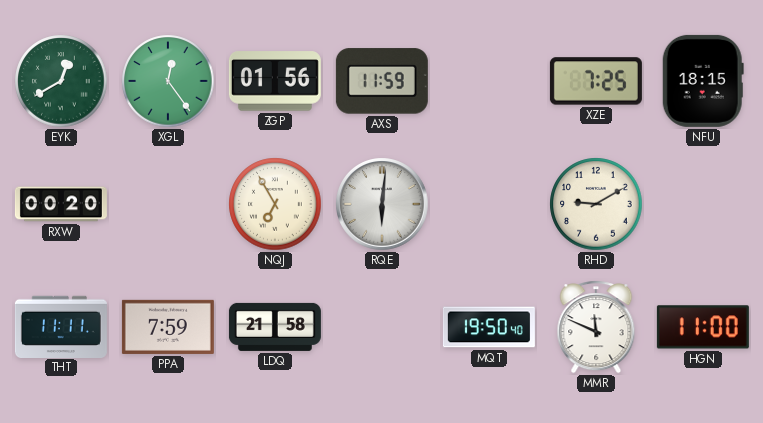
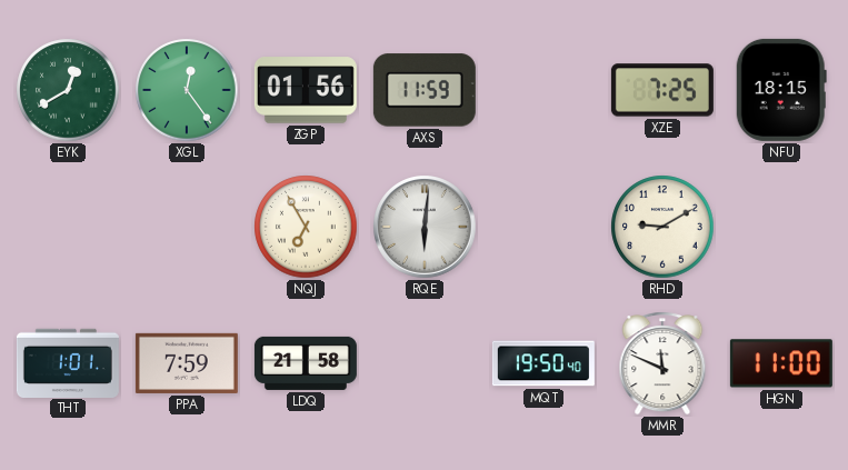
RXW: 00:20 -> none
THT: 11:11 -> 1:01
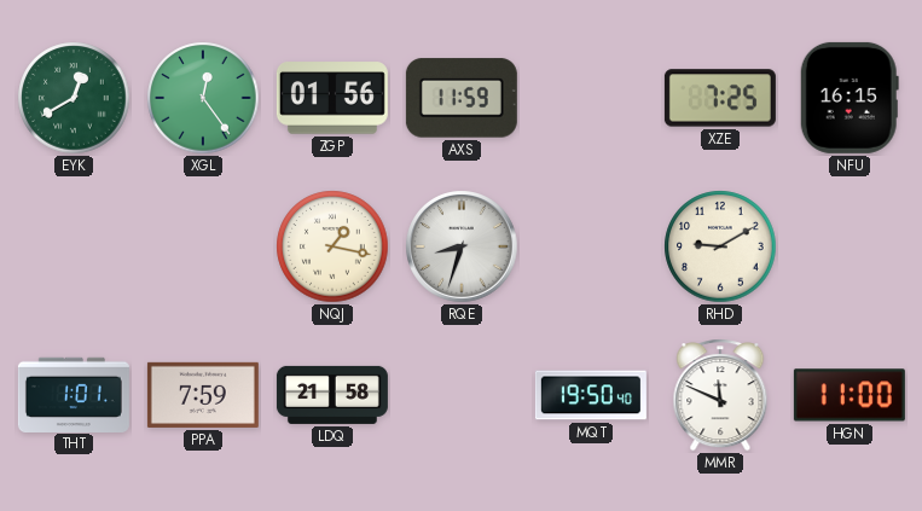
NFU: 18:15 -> 16:15
NQJ: 6:55 -> 1:17
RQE: 6:01 -> 8:33
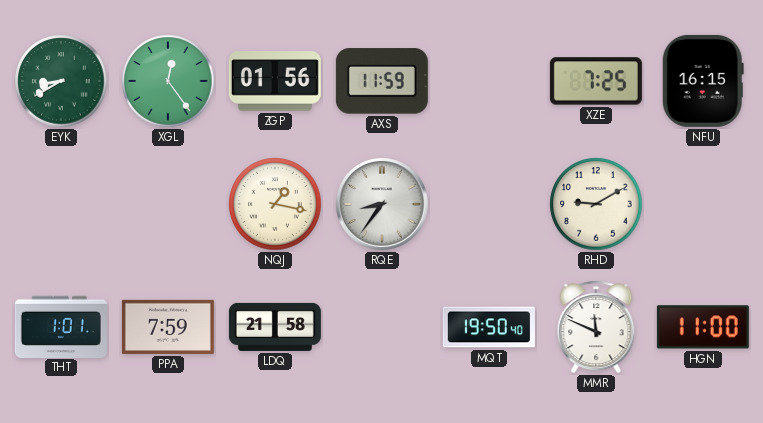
EYK: 12:40 -> 8:40
RQE: 8:33 -> 8:36
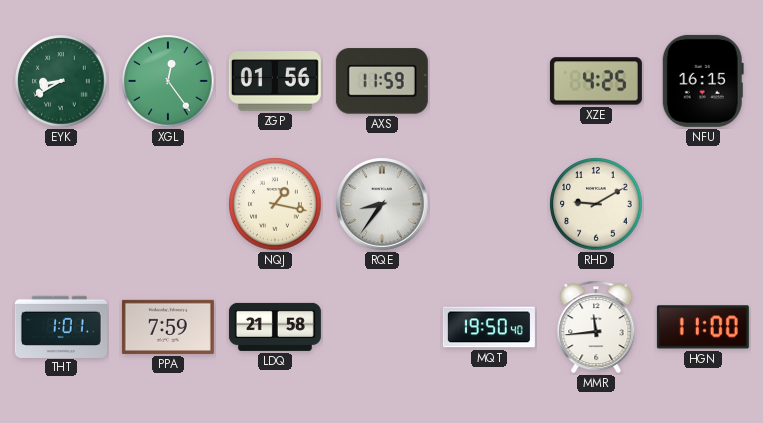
XZE: 7:25 -> 4:25
MMR: 11:49 -> 11:44
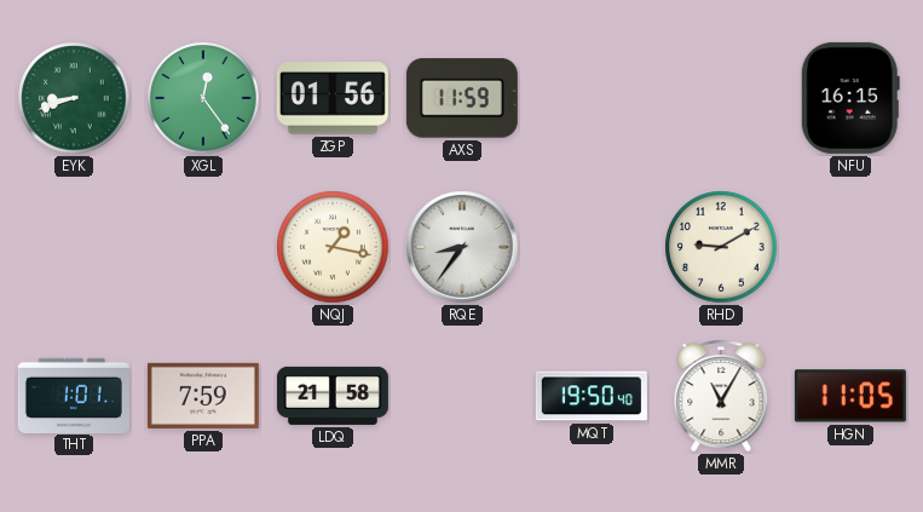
EYK: 8:40 -> 8:42
XZE: 4:25 -> none
MMR: 11:44 -> 11:05
HGN: 11:00 -> 11:05
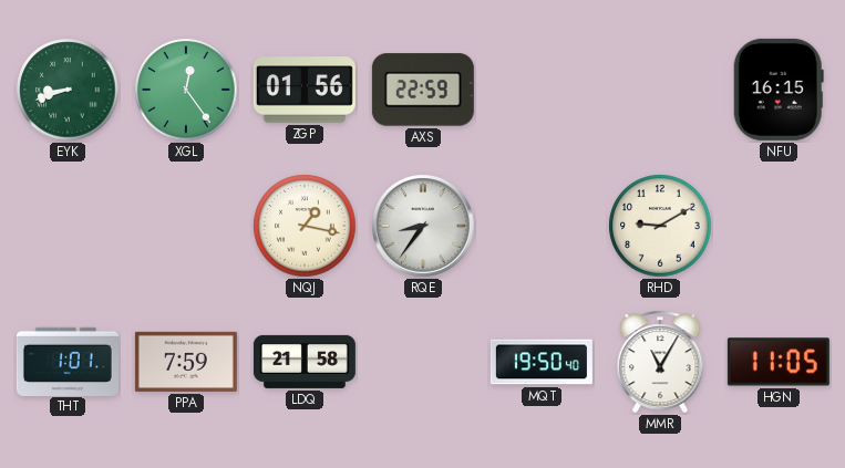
AXS: 11:59 -> 22:59
